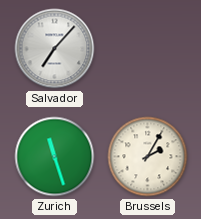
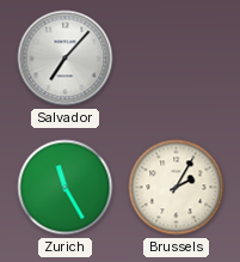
Zurich: 11:27 -> 11:25
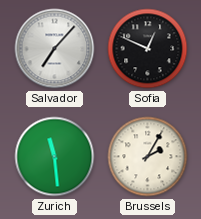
Sofia: none -> 12:49
Zurich: 11:25 -> 11:29
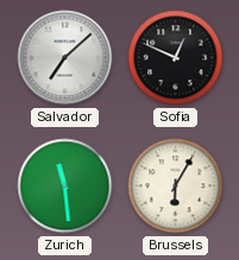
Salvador: 7:07 -> 7:08
Brussels: 2:05 -> 6:05
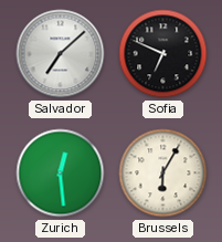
Sofia: 12:49 -> 6:49
Zurich: 11:29 -> 12:29
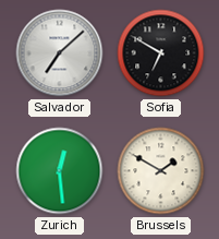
Sofia: 6:49 -> 6:50
Brussels: 6:05 -> 1:50
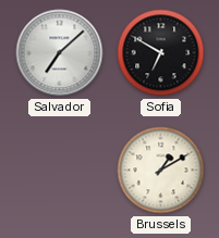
Zurich: 12:29 -> none
Brussels: 1:50 -> 1:10
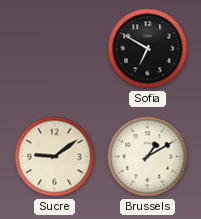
Salvador: 7:08 -> none
Sucre: none -> 9:09
